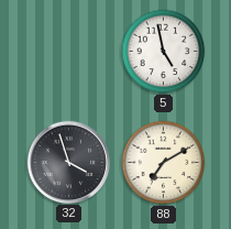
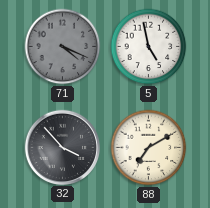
71: none -> 4:19
32: 3:57 -> 3:53
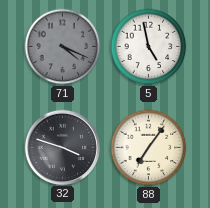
32: 3:53 -> 3:48
88: 7:10 -> 7:06
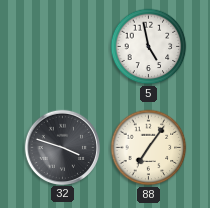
71: 4:19 -> none
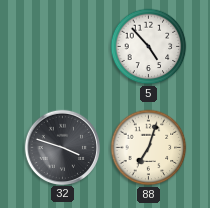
5: 4:58 -> 4:53
88: 7:06 -> 7:03
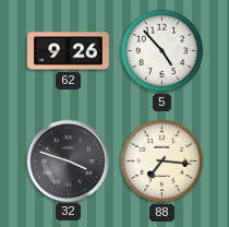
62: none -> 9:26
88: 7:03 -> 7:16
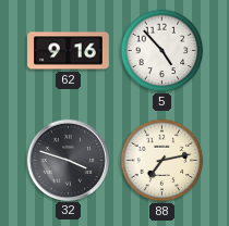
62: 9:26 -> 9:16
88: 7:16 -> 7:13
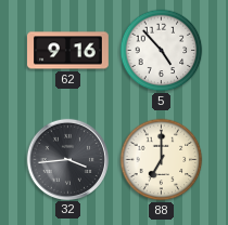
32: 3:48 -> 3:44
88: 7:13 -> 7:00
